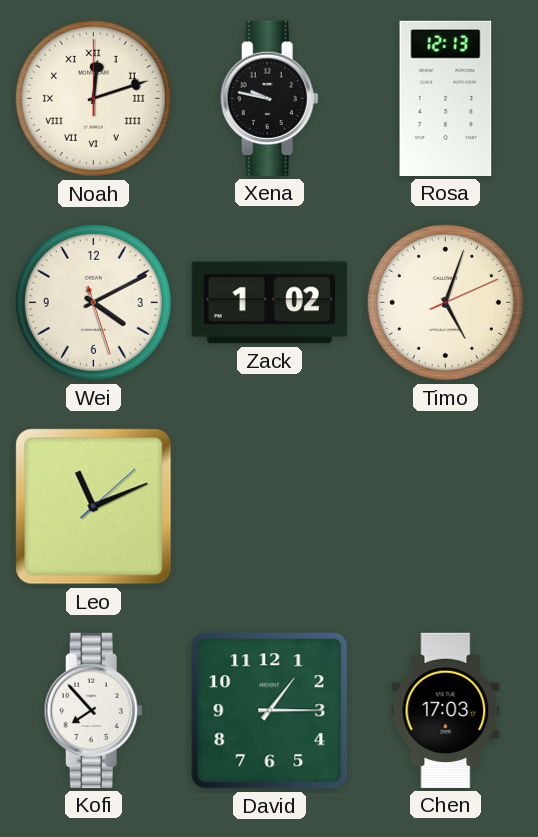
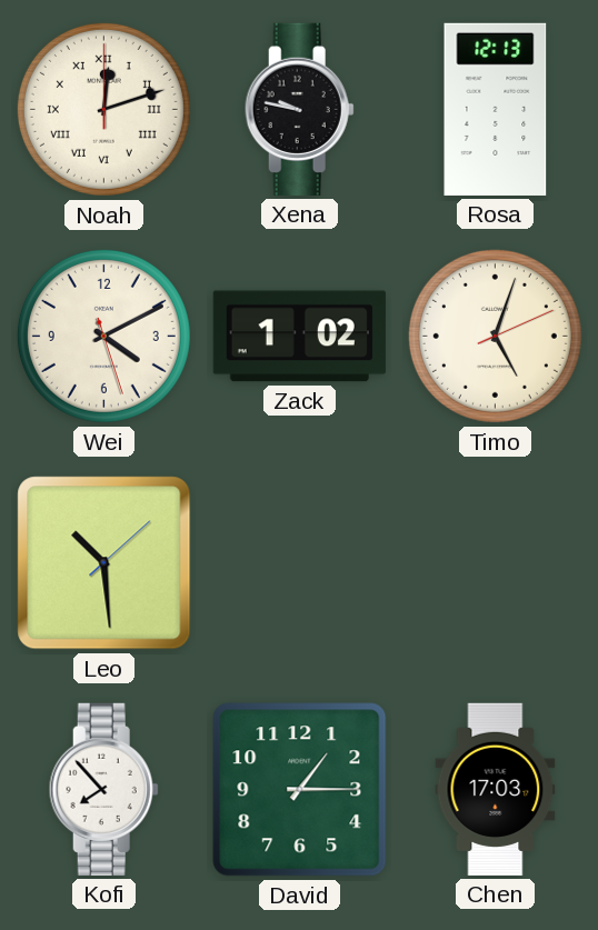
Leo: 11:11 -> 10:29
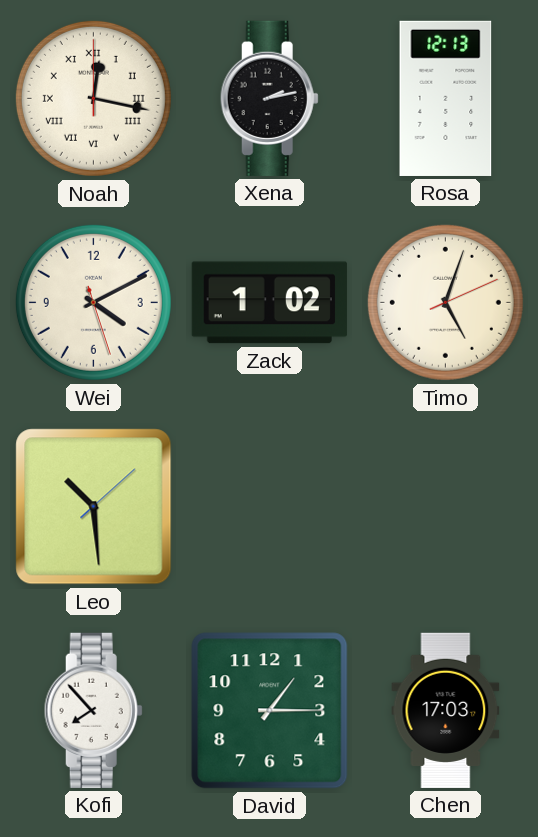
Noah: 12:12 -> 12:17
Xena: 9:47 -> 2:13
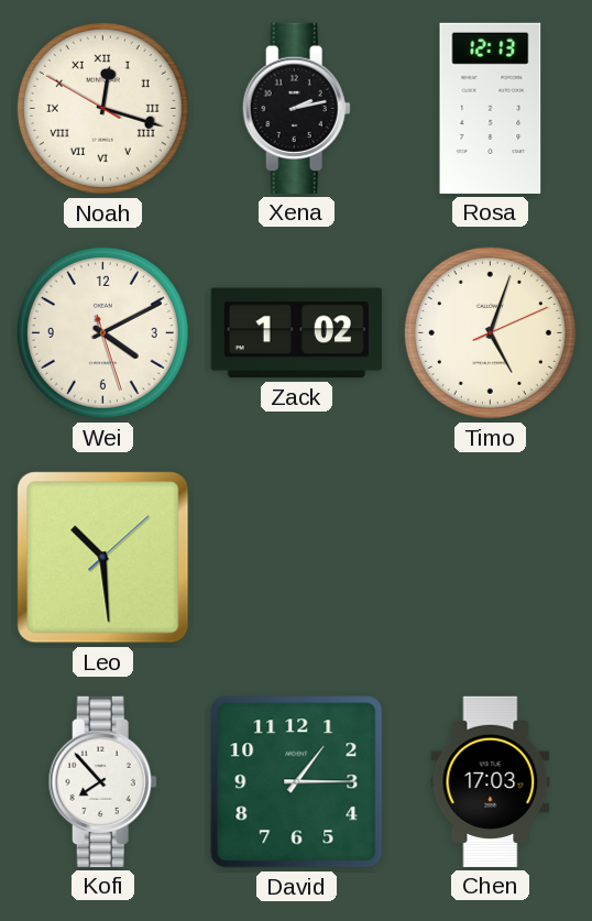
Noah: 12:17:00 -> 12:17:50
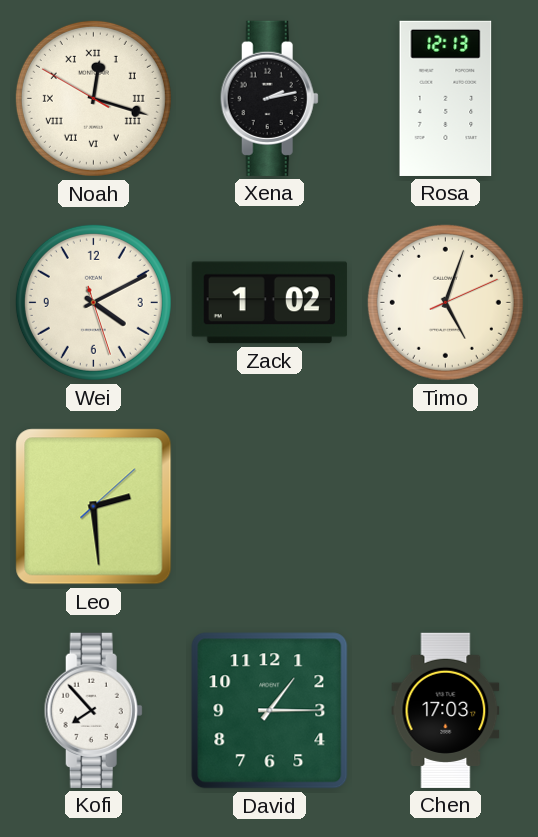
Leo: 10:29 -> 2:29
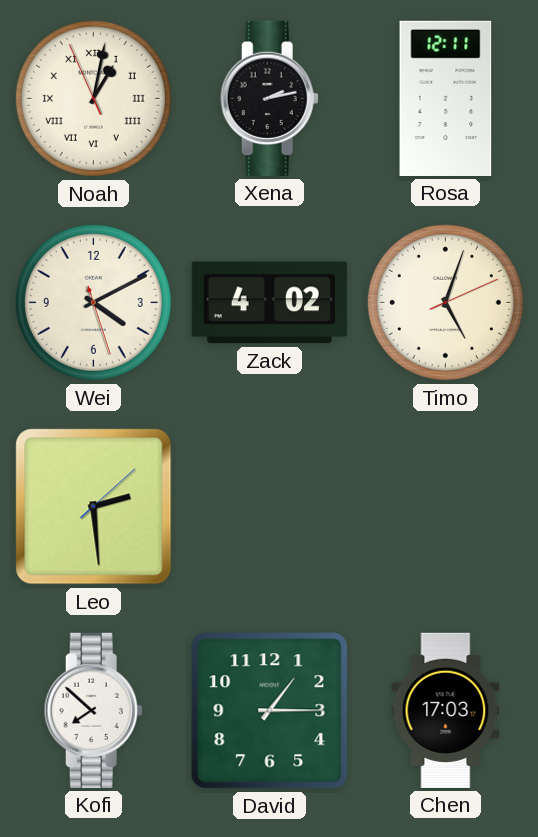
Noah: 12:17 -> 1:01
Rosa: 12:13 -> 12:11
Zack: 1:02 -> 4:02
Kofi: 7:53 -> 7:52
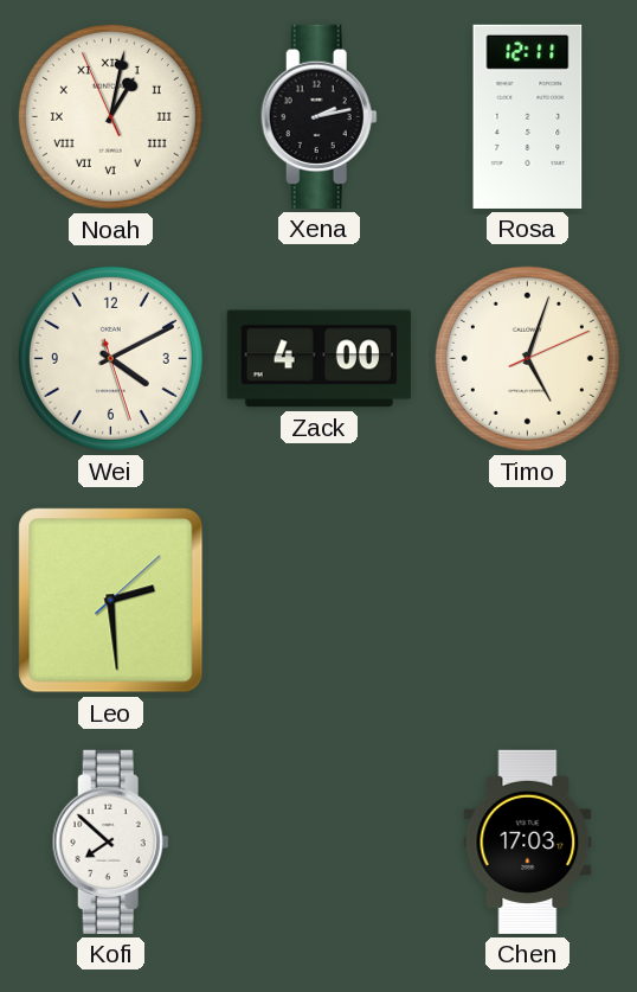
Zack: 4:02 -> 4:00
David: 1:15 -> none
